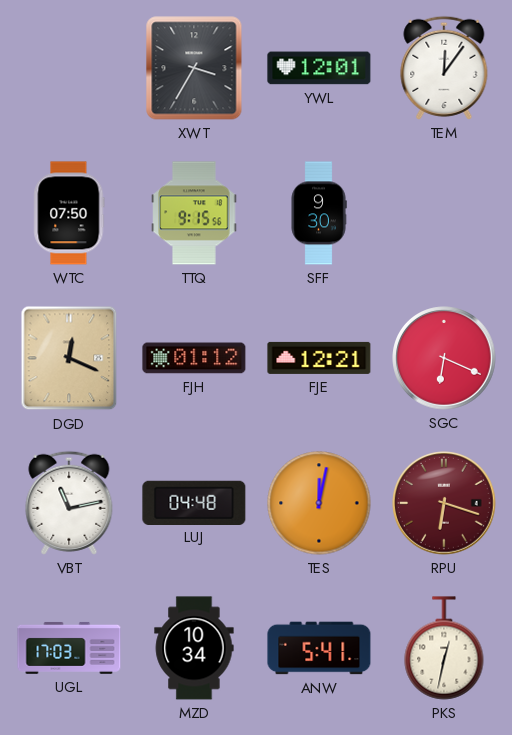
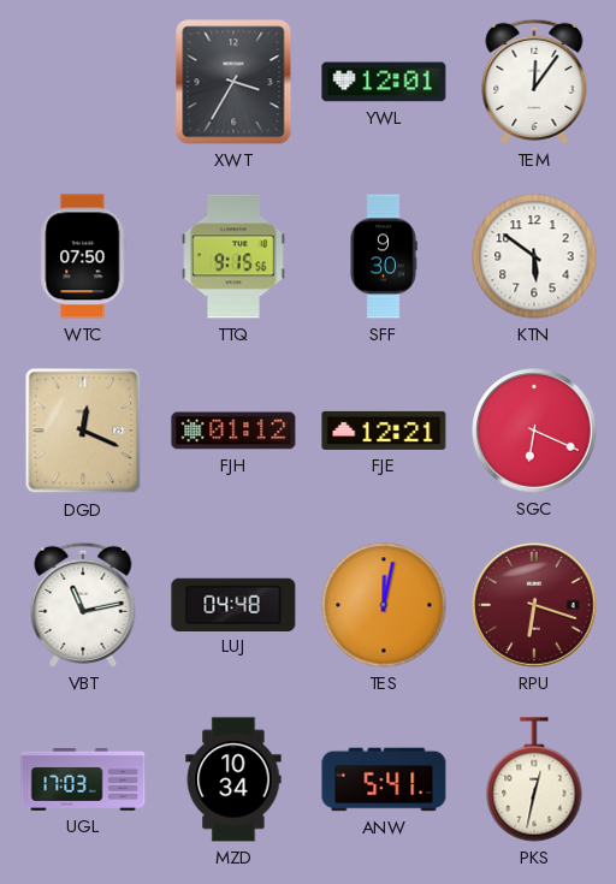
KTN: none -> 5:51
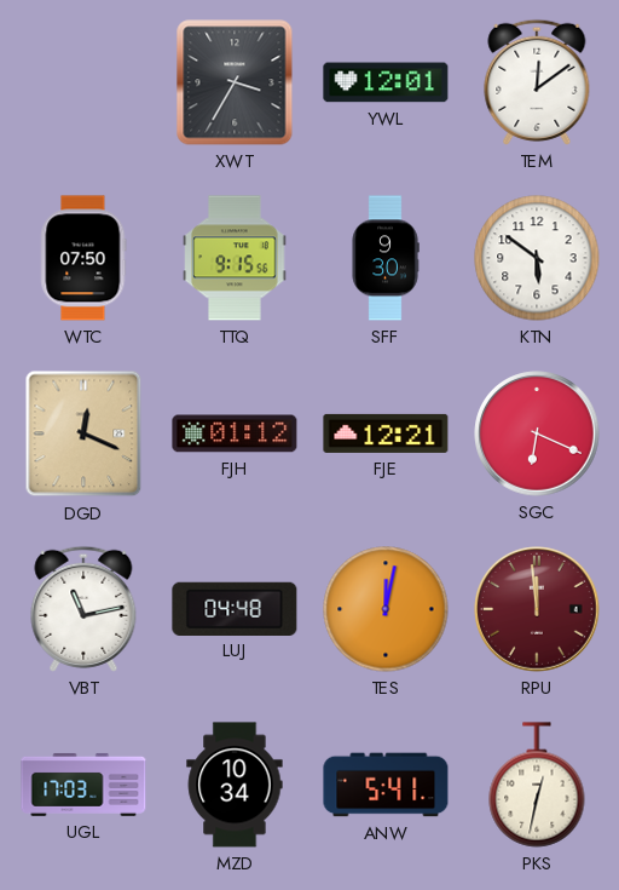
TEM: 12:06 -> 12:09
RPU: 6:18 -> 11:59
